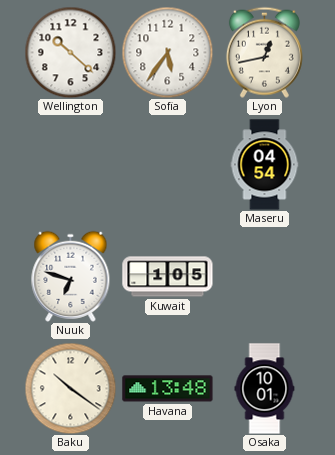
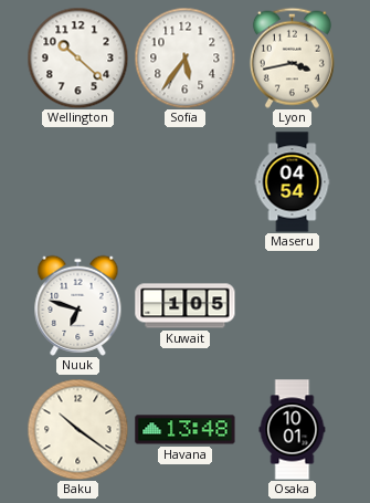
Lyon: 12:43 -> 3:43
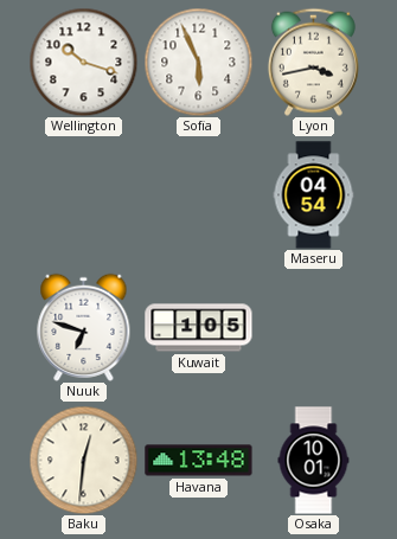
Wellington: 10:22 -> 10:18
Sofia: 5:36 -> 5:56
Baku: 10:21 -> 12:31
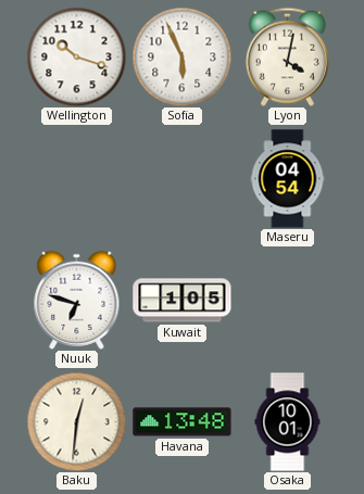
Lyon: 3:43 -> 4:02
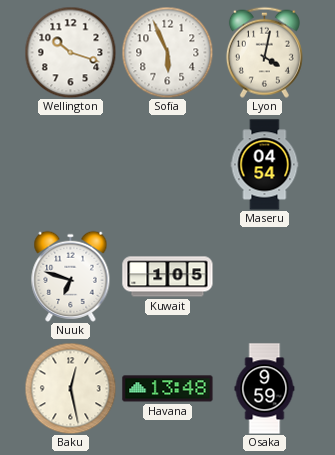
Baku: 12:31 -> 12:28
Osaka: 10:01 -> 9:59
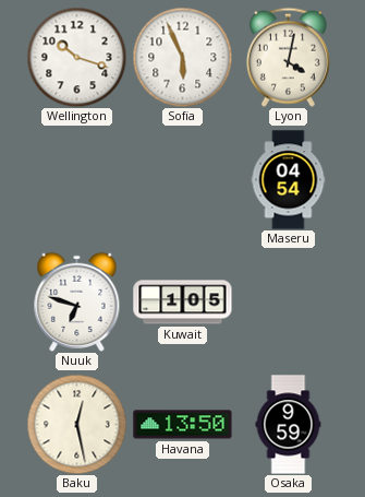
Havana: 13:48 -> 13:50
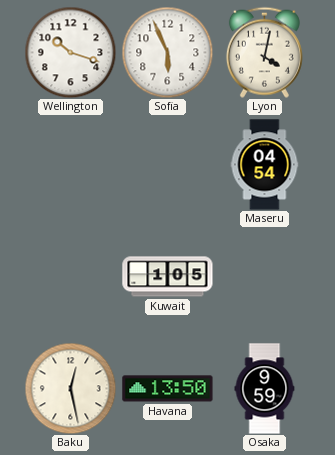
Nuuk: 6:48 -> none
